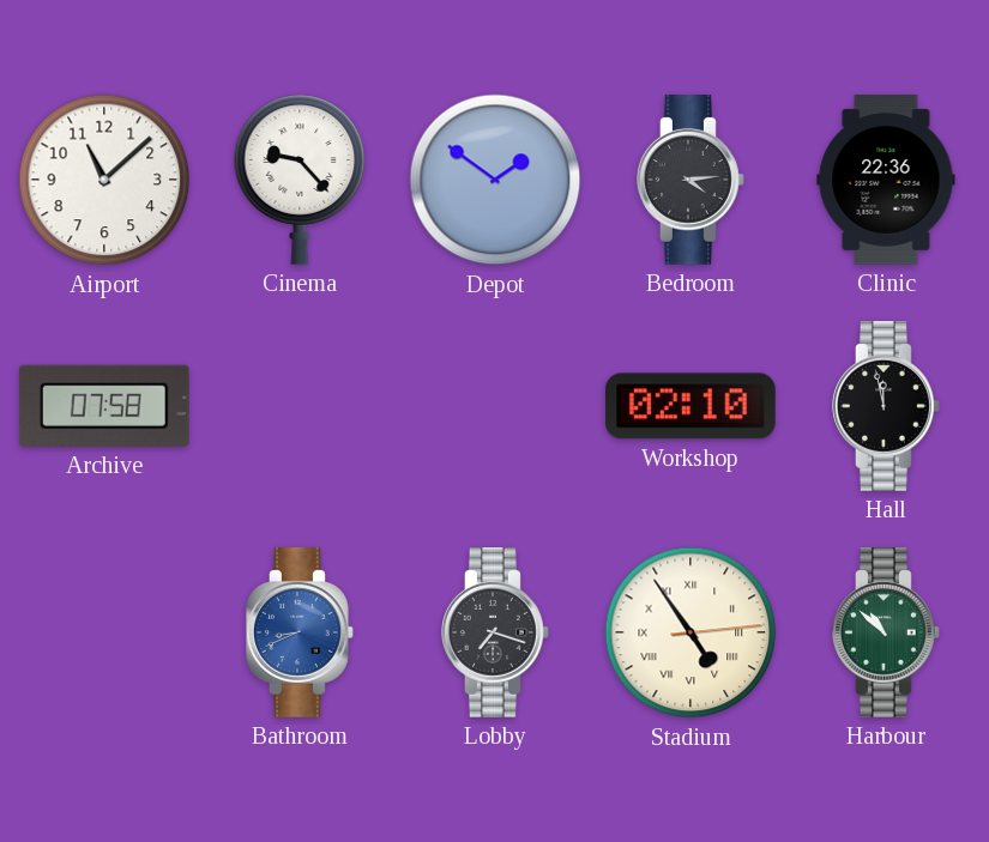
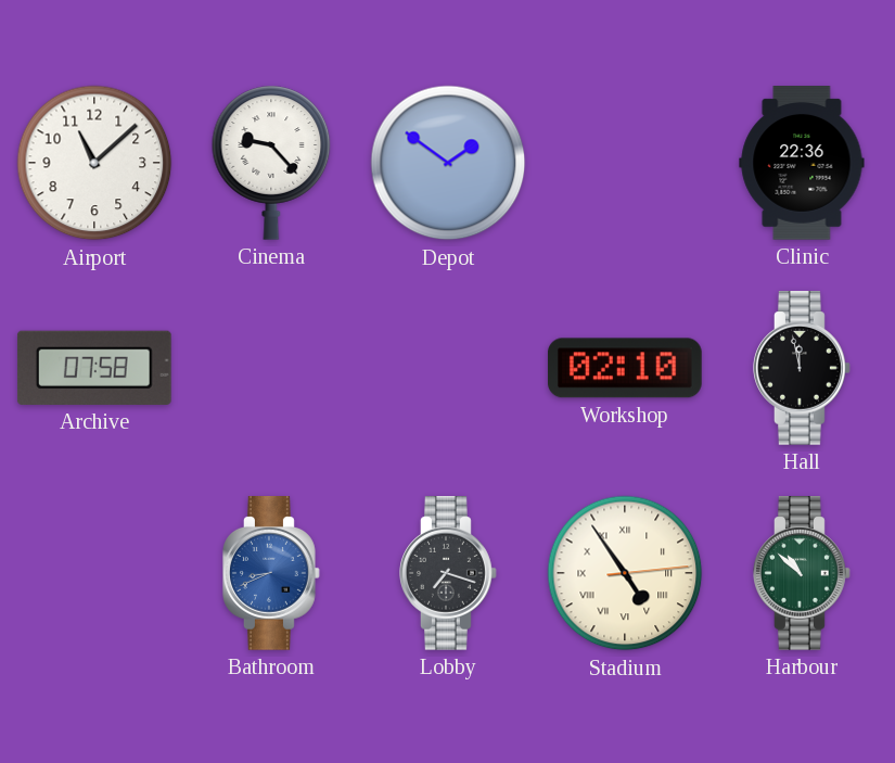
Bedroom: 4:14 -> none
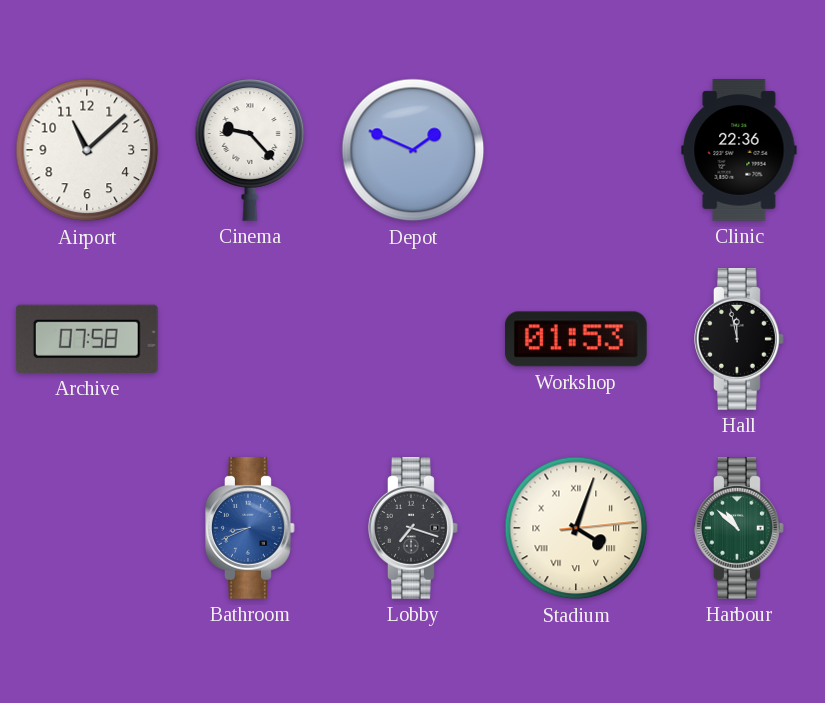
Depot: 1:51 -> 1:49
Workshop: 02:10 -> 01:53
Stadium: 4:54 -> 4:03
